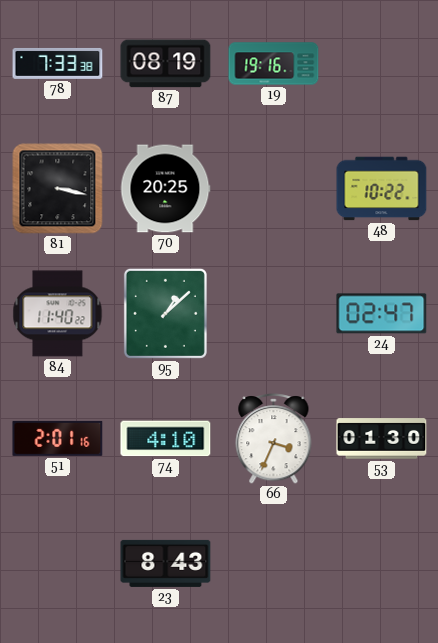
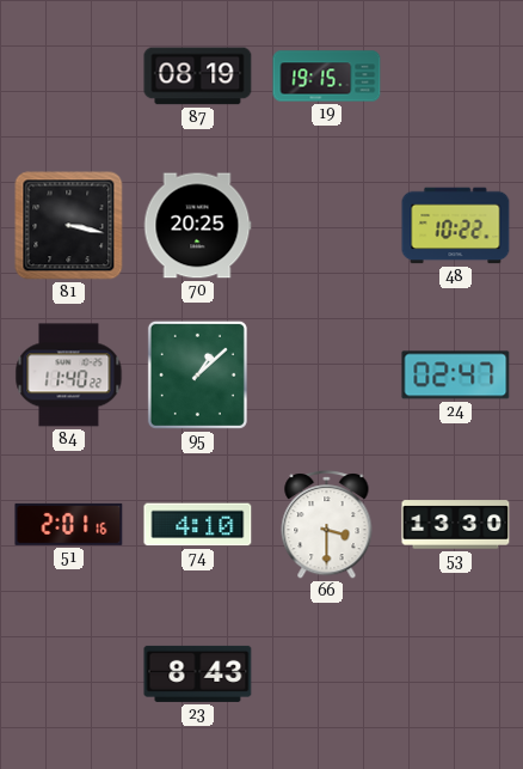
78: 7:33 -> none
19: 19:16 -> 19:15
66: 3:34 -> 3:30
53: 01:30 -> 13:30
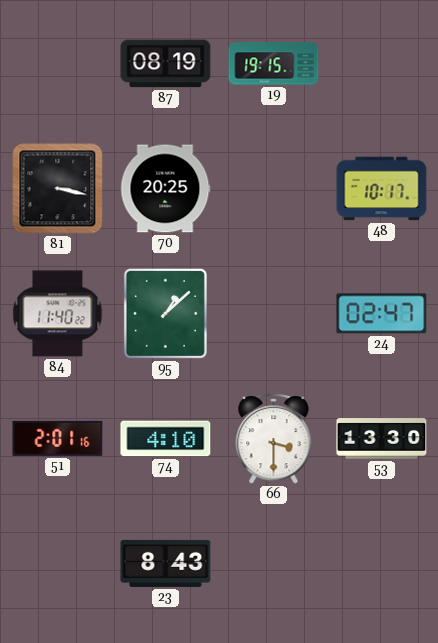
48: 10:22 -> 10:17
